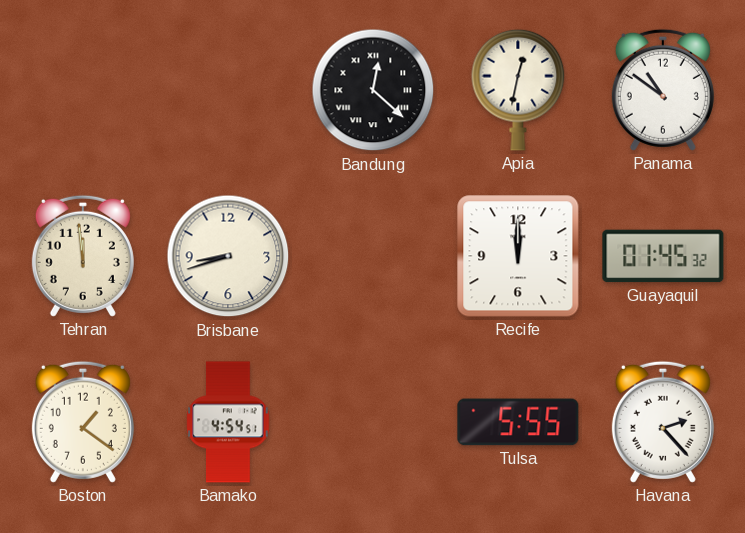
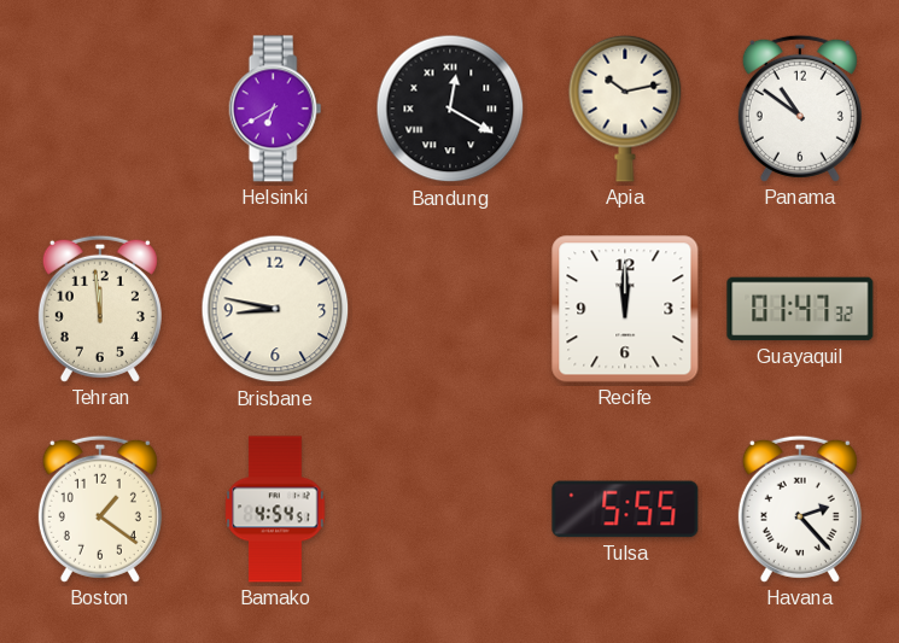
Helsinki: none -> 6:40
Bandung: 12:22 -> 12:20
Apia: 12:32 -> 10:13
Brisbane: 8:42 -> 8:47
Guayaquil: 01:45 -> 01:47
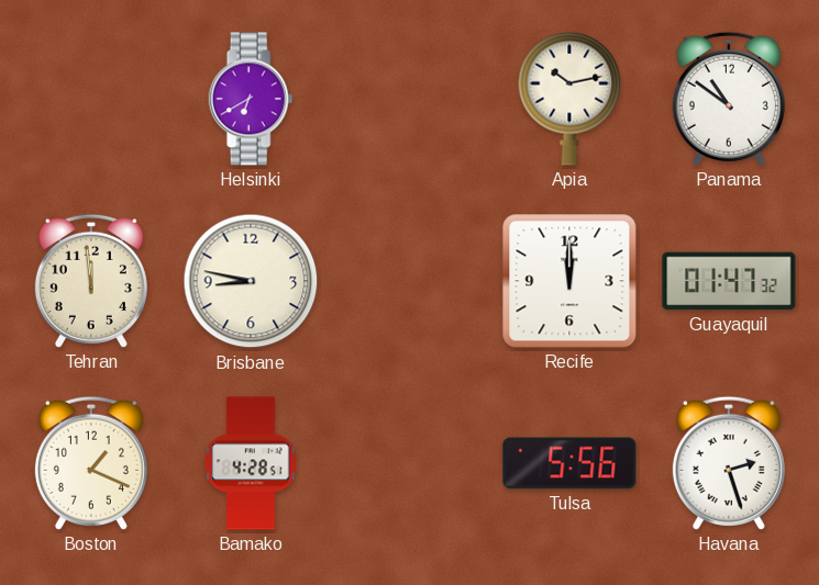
Bandung: 12:20 -> none
Boston: 1:21 -> 1:19
Bamako: 4:54 -> 4:28
Tulsa: 5:55 -> 5:56
Havana: 2:23 -> 2:27
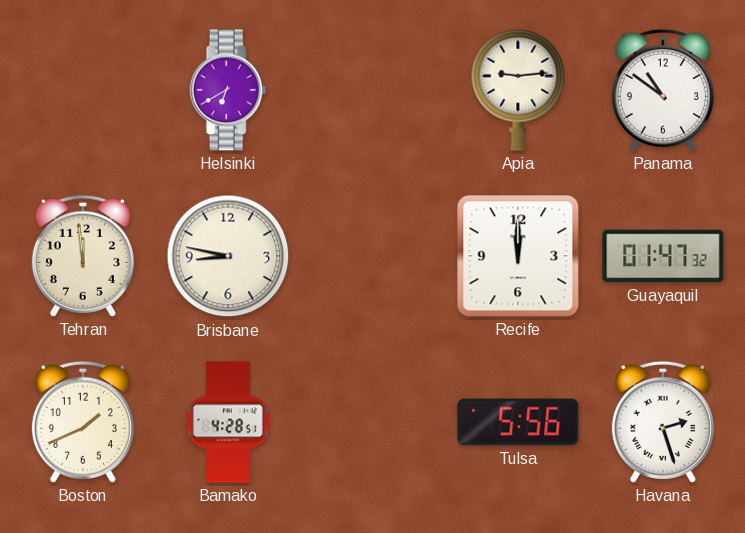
Apia: 10:13 -> 9:14
Boston: 1:19 -> 1:41
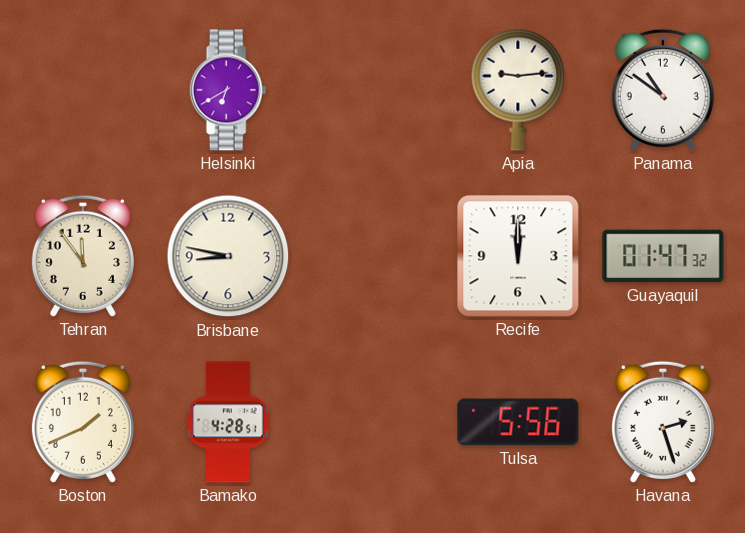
Tehran: 11:59 -> 11:54
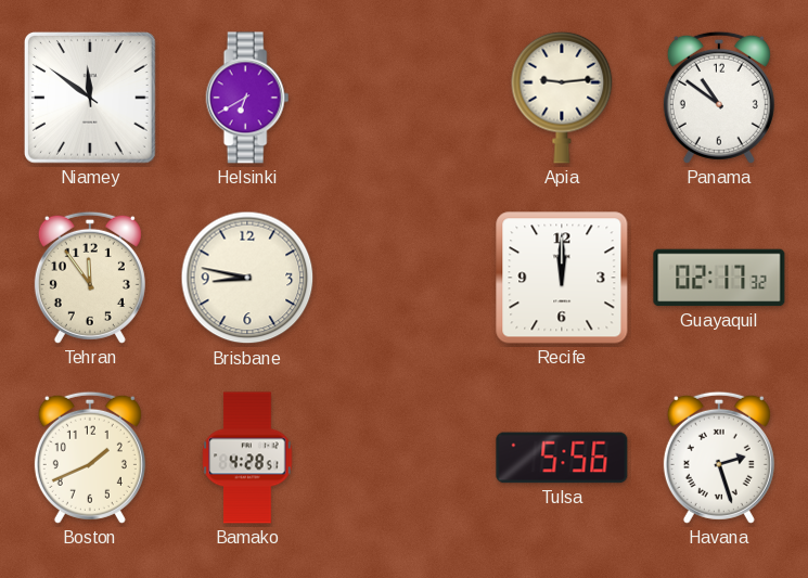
Niamey: none -> 11:51
Guayaquil: 01:47 -> 02:17
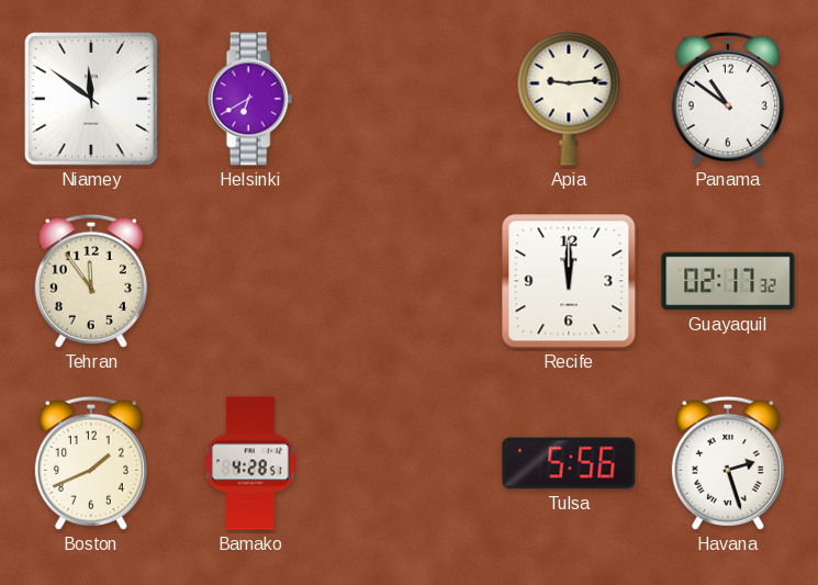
Brisbane: 8:47 -> none
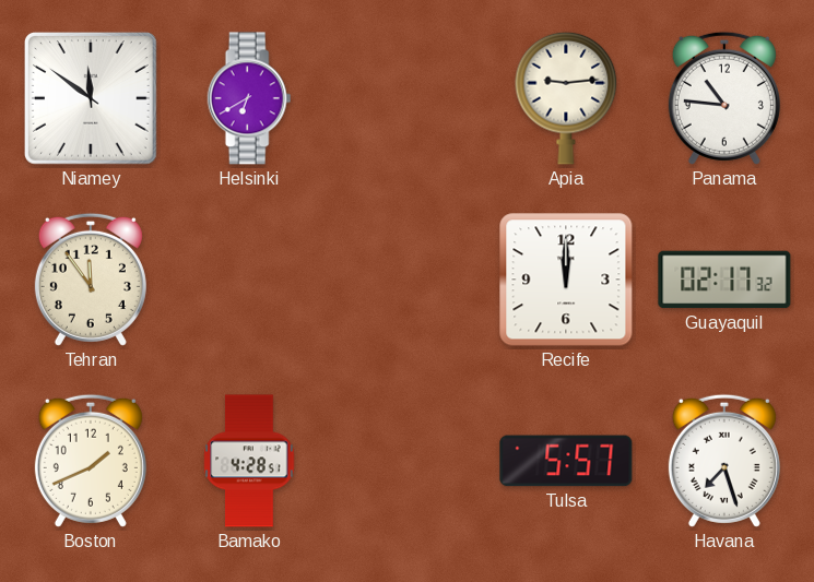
Panama: 10:51 -> 10:46
Tulsa: 5:56 -> 5:57
Havana: 2:27 -> 7:27
